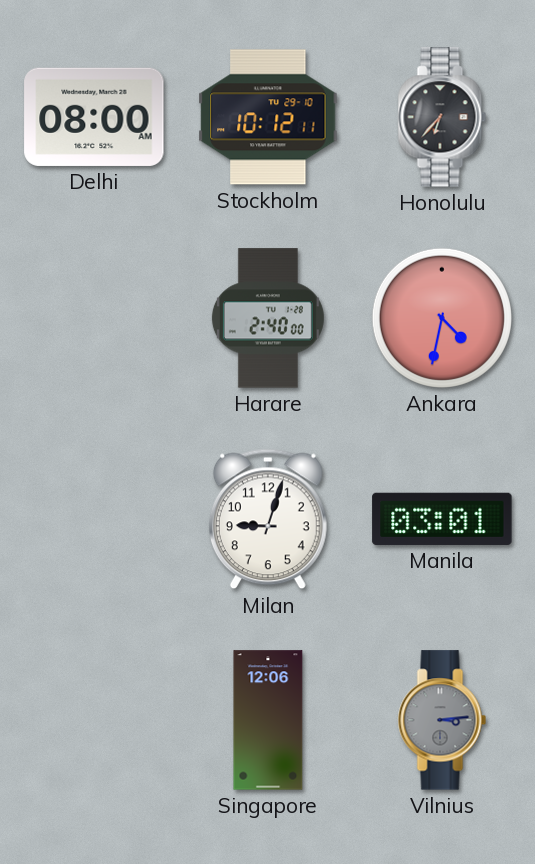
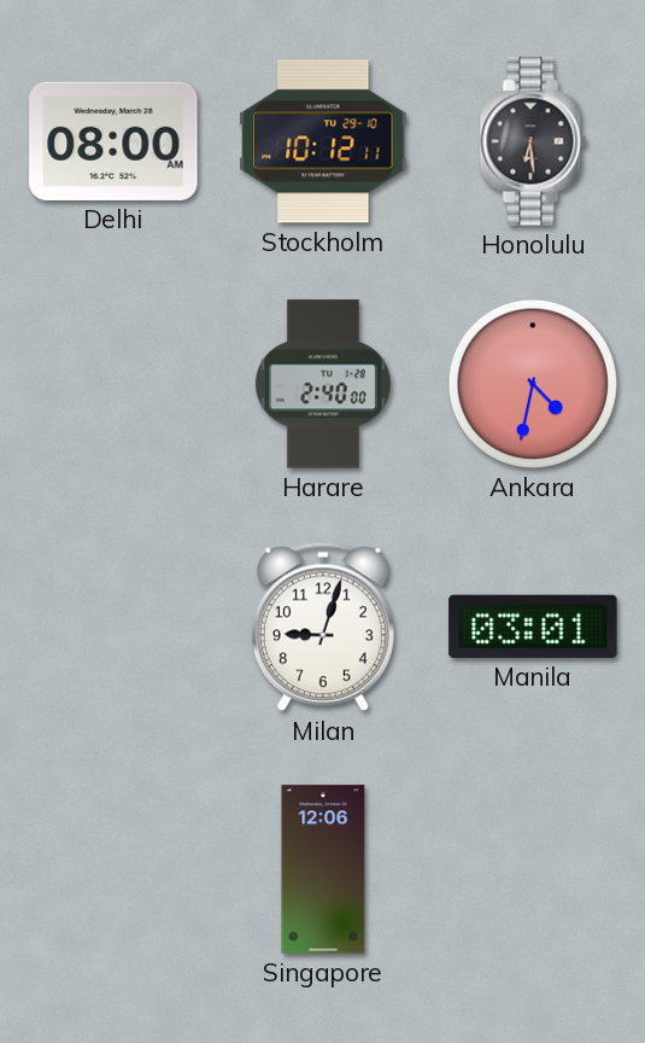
Honolulu: 6:37 -> 6:29
Vilnius: 3:14 -> none
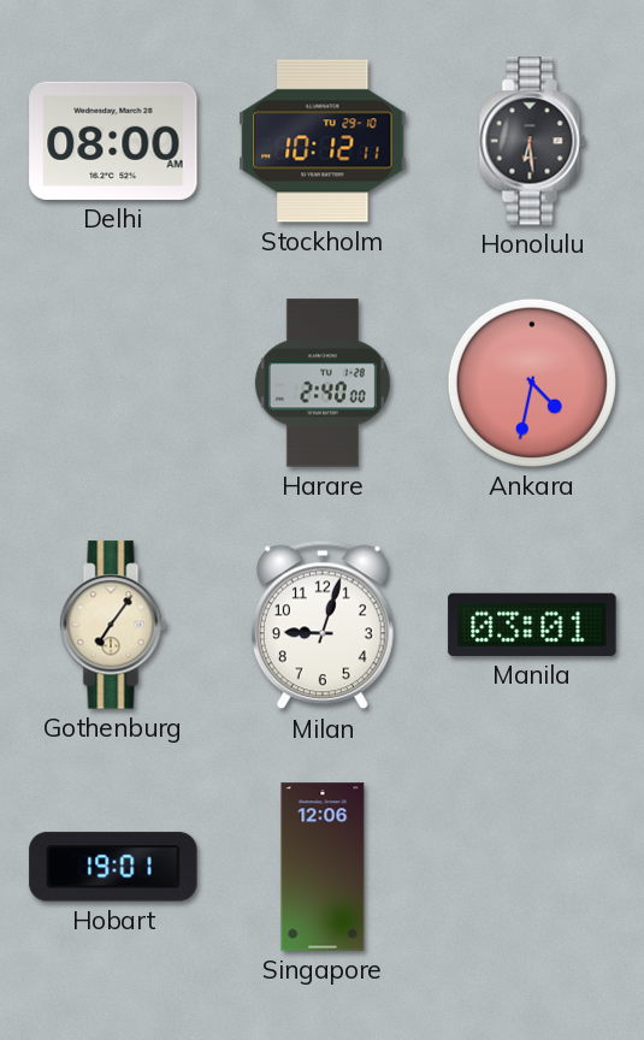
Gothenburg: none -> 7:06
Hobart: none -> 19:01
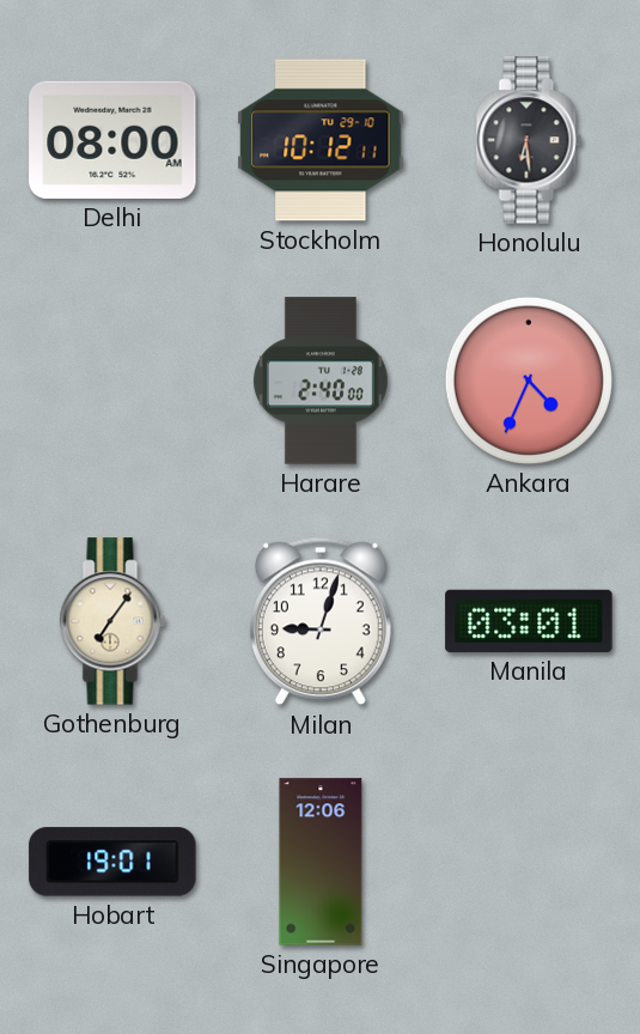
Ankara: 4:32 -> 4:34
